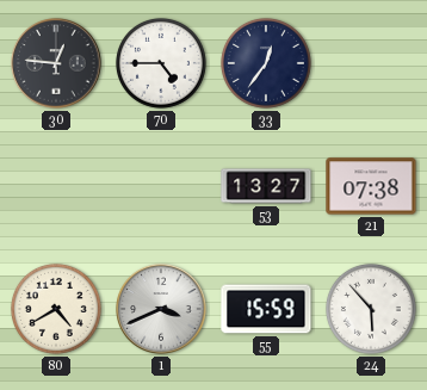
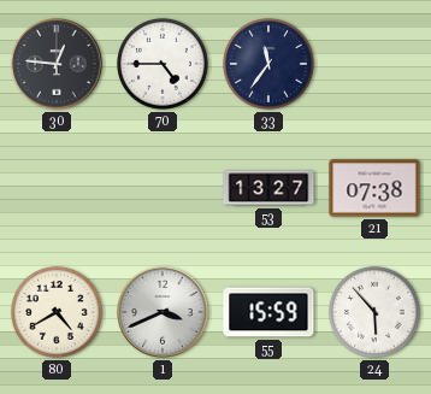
33: 12:36 -> 11:36
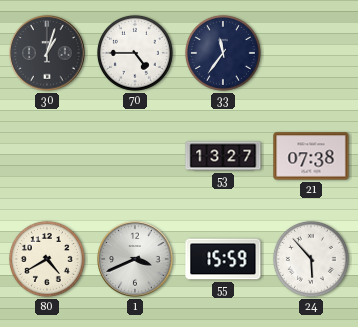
30: 12:46 -> 1:03
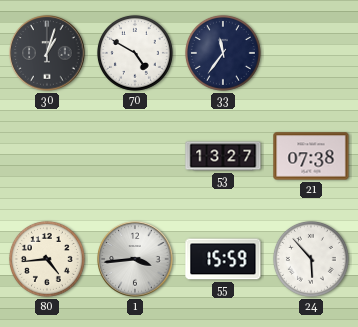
70: 4:45 -> 4:50
80: 4:40 -> 4:44
1: 3:41 -> 3:44
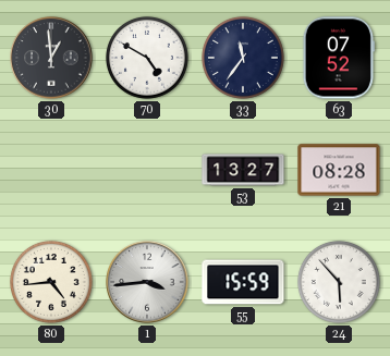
30: 1:03 -> 12:59
63: none -> 07:52
21: 07:38 -> 08:28
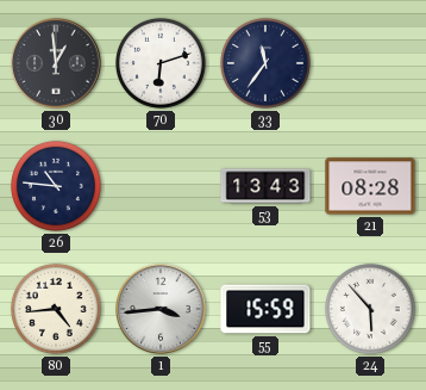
70: 4:50 -> 6:12
63: 07:52 -> none
26: none -> 10:46
53: 13:27 -> 13:43
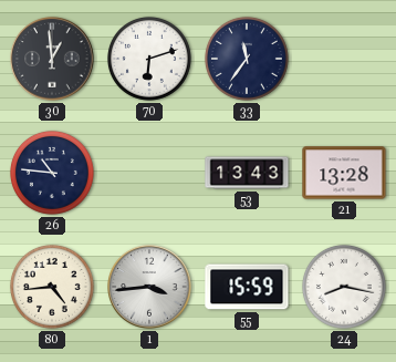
21: 08:28 -> 13:28
24: 5:53 -> 8:17
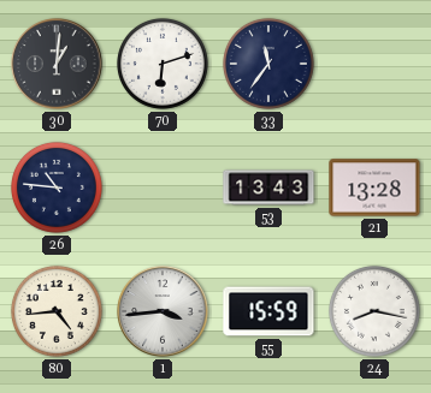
30: 12:59 -> 1:01
